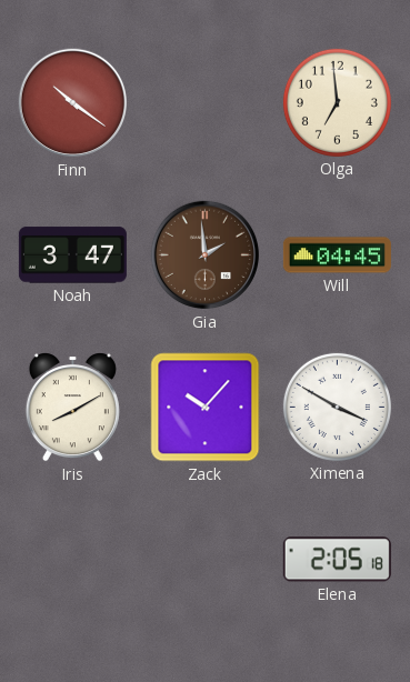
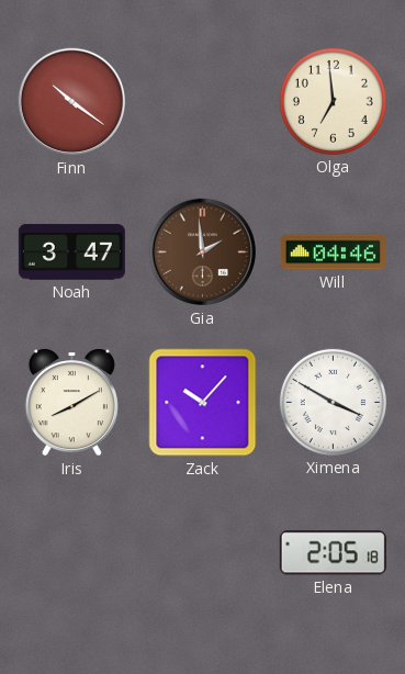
Will: 04:45 -> 04:46
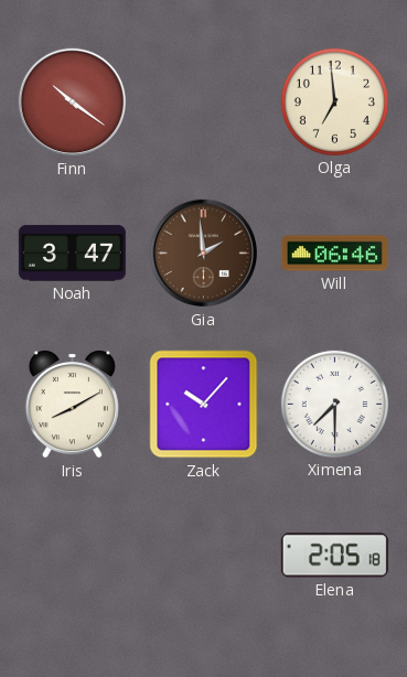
Will: 04:46 -> 06:46
Ximena: 3:50 -> 7:30
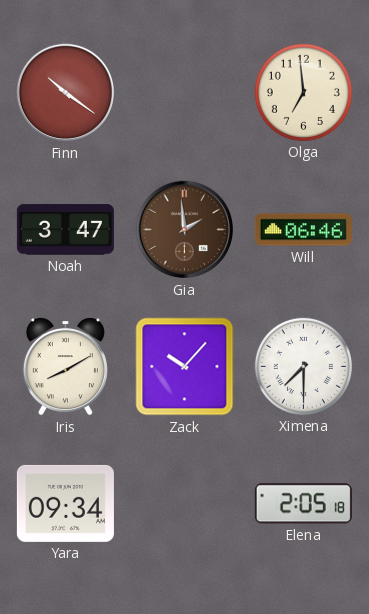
Yara: none -> 09:34
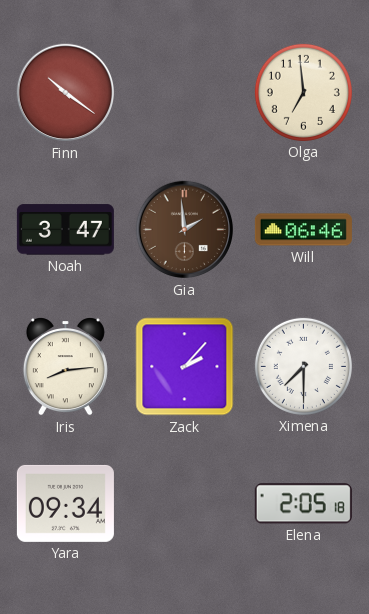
Iris: 8:10 -> 8:14
Zack: 10:07 -> 2:07
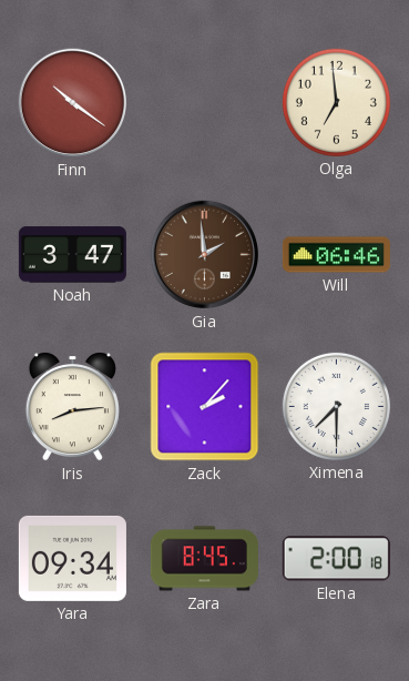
Zara: none -> 8:45
Elena: 2:05 -> 2:00
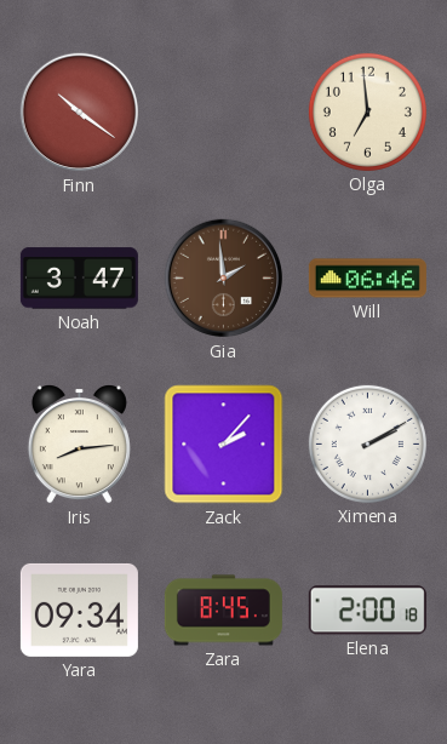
Ximena: 7:30 -> 2:10
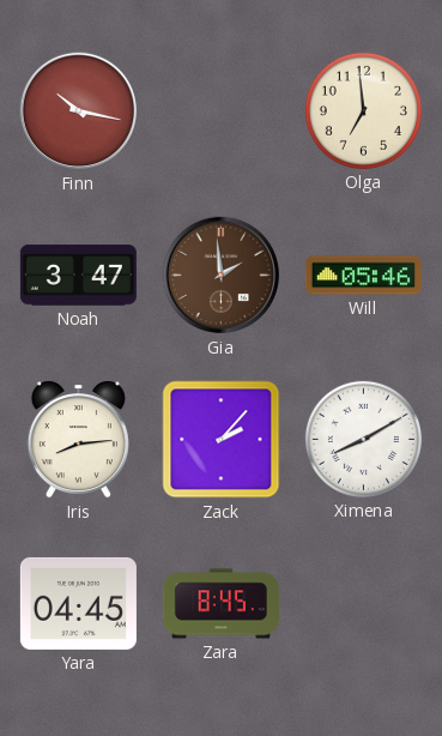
Finn: 10:21 -> 10:17
Will: 06:46 -> 05:46
Ximena: 2:10 -> 8:10
Yara: 09:34 -> 04:45
Elena: 2:00 -> none
